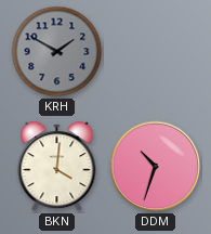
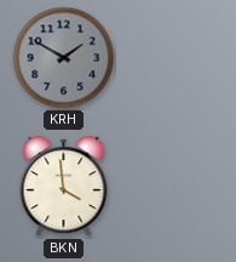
BKN: 4:01 -> 3:59
DDM: 10:33 -> none
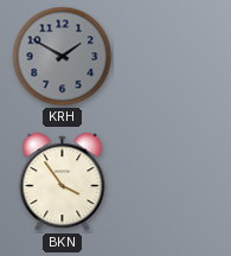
BKN: 3:59 -> 3:54
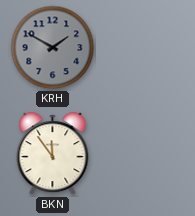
BKN: 3:54 -> 11:54
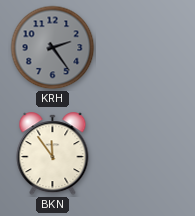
KRH: 1:50 -> 2:24
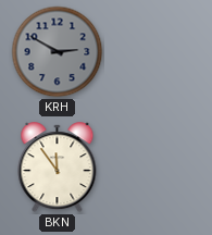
KRH: 2:24 -> 2:50
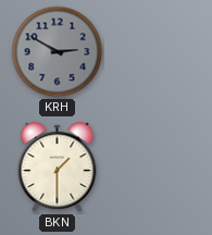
BKN: 11:54 -> 1:30
